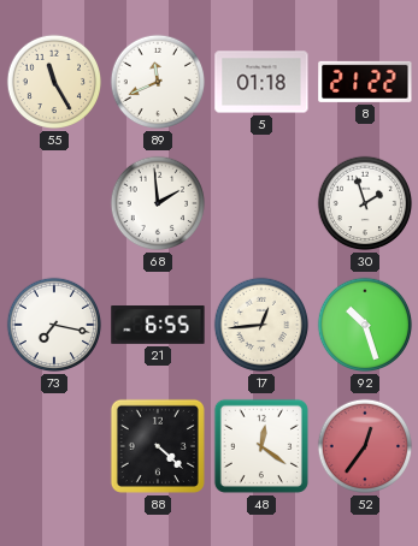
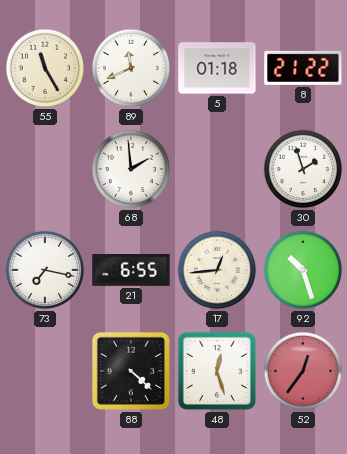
48: 12:21 -> 12:27
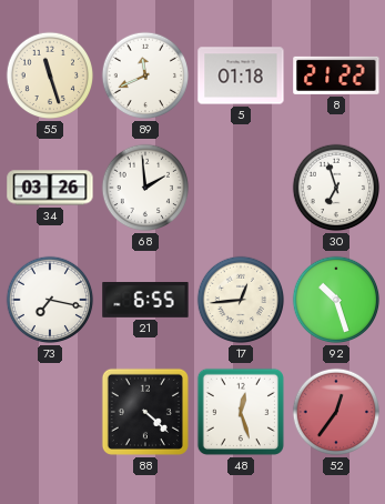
55: 11:25 -> 11:27
34: none -> 03:26
30: 1:57 -> 6:57
